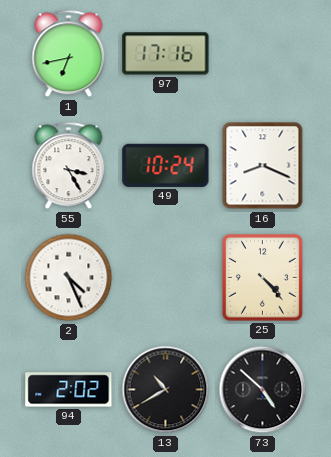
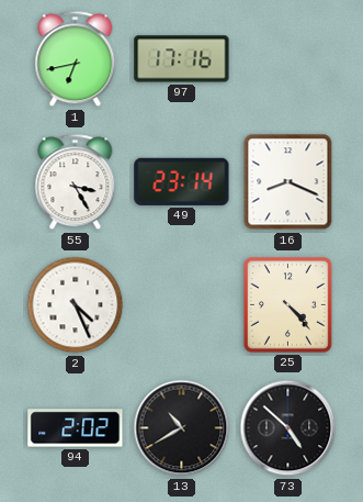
49: 10:24 -> 23:14
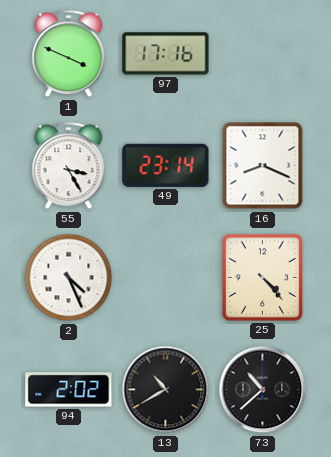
1: 6:43 -> 3:49
73: 4:52 -> 10:38
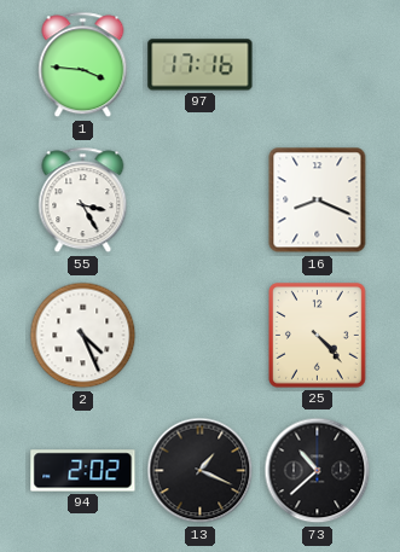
1: 3:49 -> 3:46
49: 23:14 -> none
13: 10:40 -> 1:19
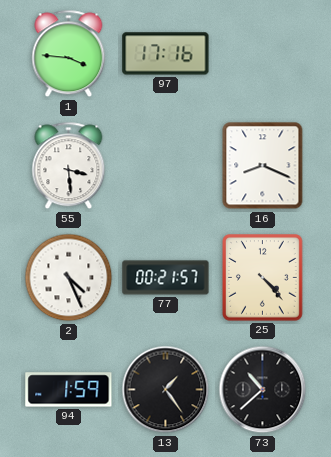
55: 3:25 -> 3:29
77: none -> 00:21
94: 2:02 -> 1:59
13: 1:19 -> 1:24
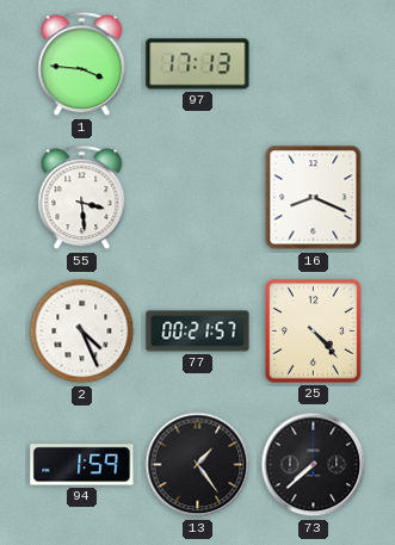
97: 17:16 -> 17:13
73: 10:38 -> 7:38
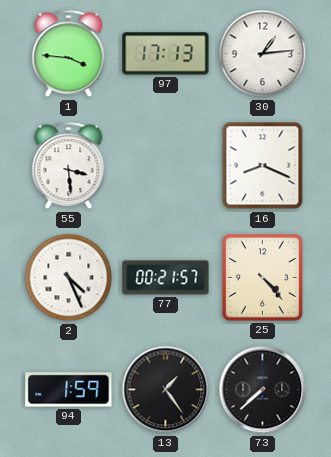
30: none -> 1:14
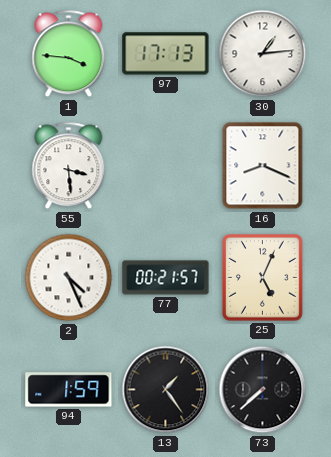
25: 4:23 -> 5:04
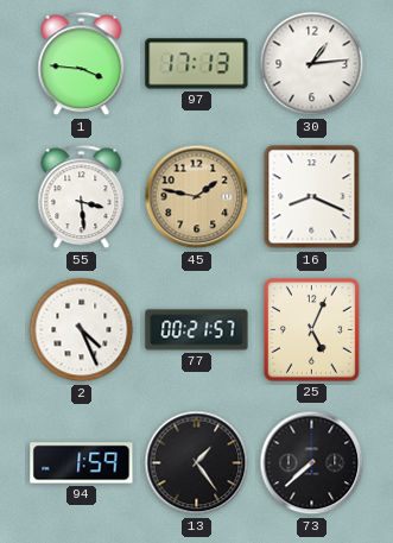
45: none -> 1:47
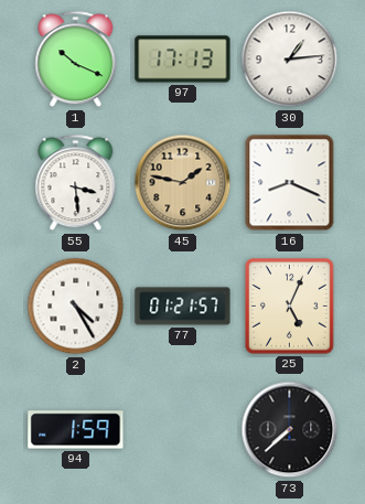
1: 3:46 -> 10:19
2: 4:26 -> 4:25
77: 00:21 -> 01:21
13: 1:24 -> none
